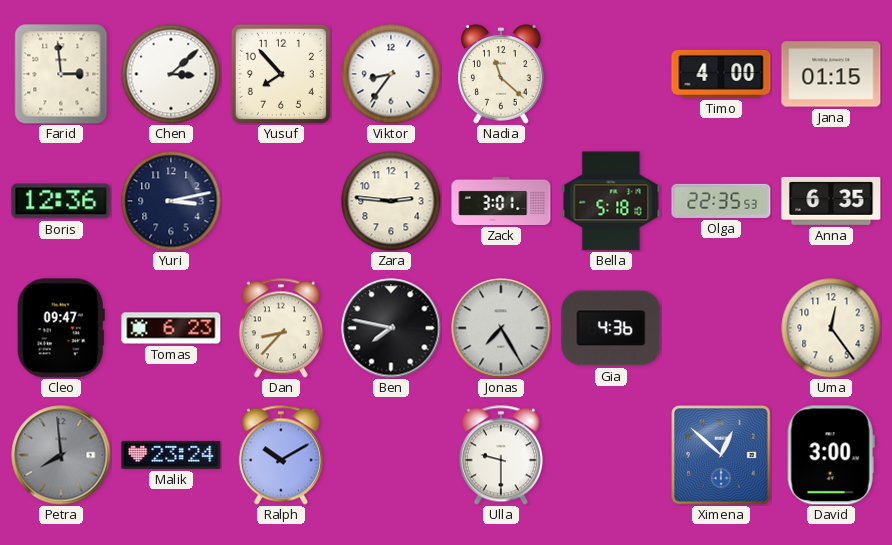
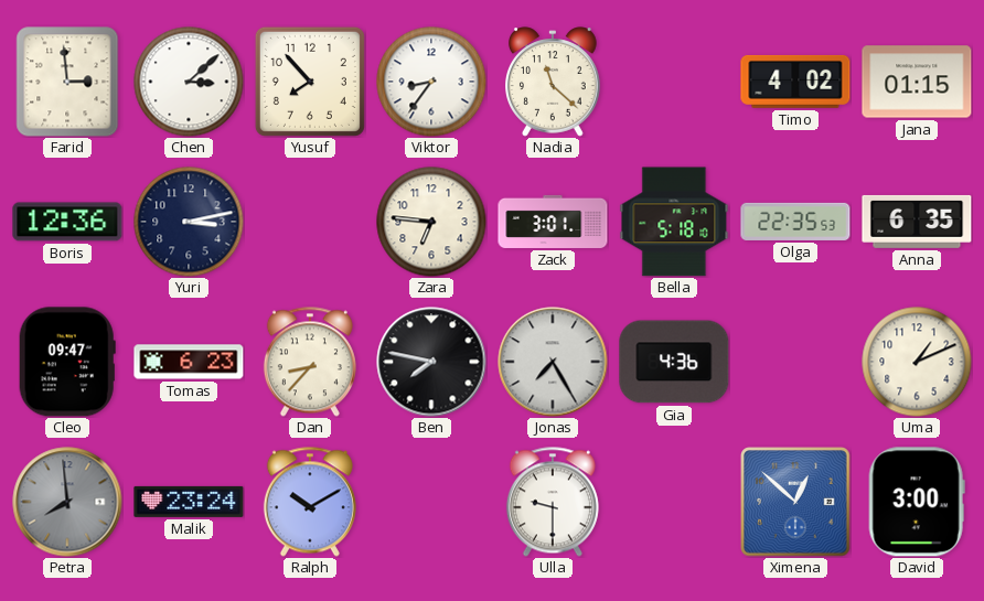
Timo: 4:00 -> 4:02
Zara: 2:46 -> 6:46
Uma: 12:24 -> 1:11
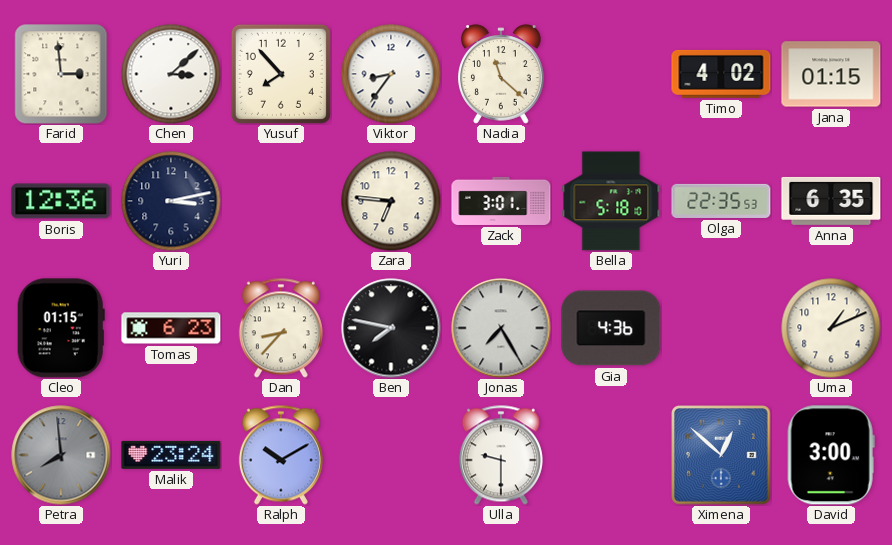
Cleo: 09:47 -> 01:15
